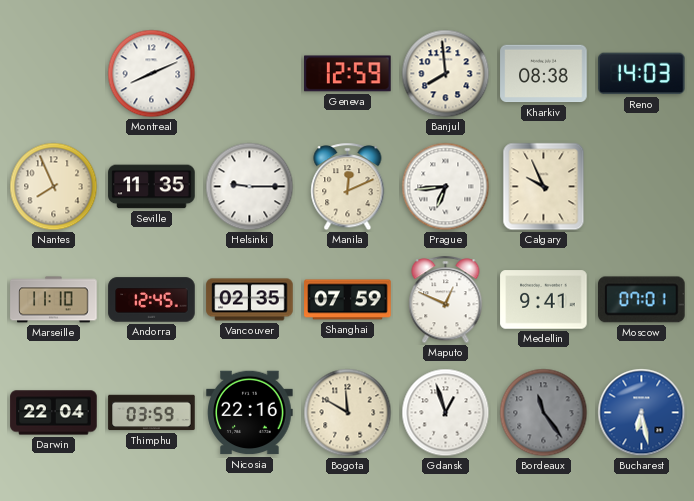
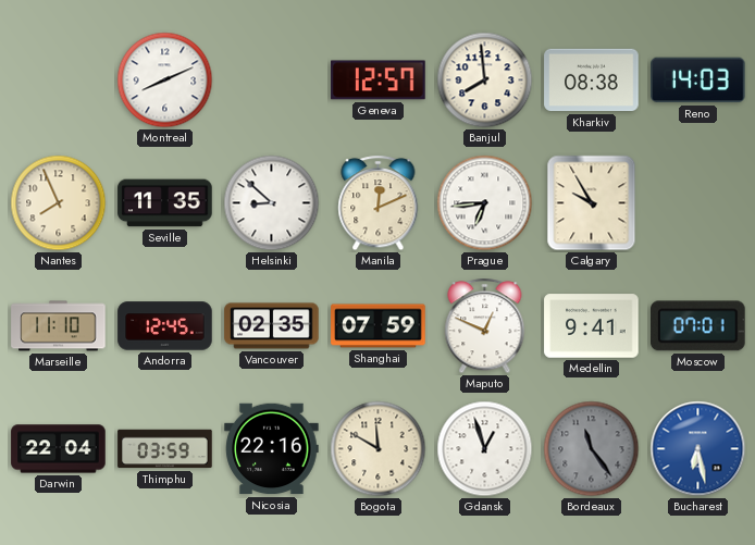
Geneva: 12:59 -> 12:57
Helsinki: 9:15 -> 8:52
Calgary: 9:56 -> 9:55
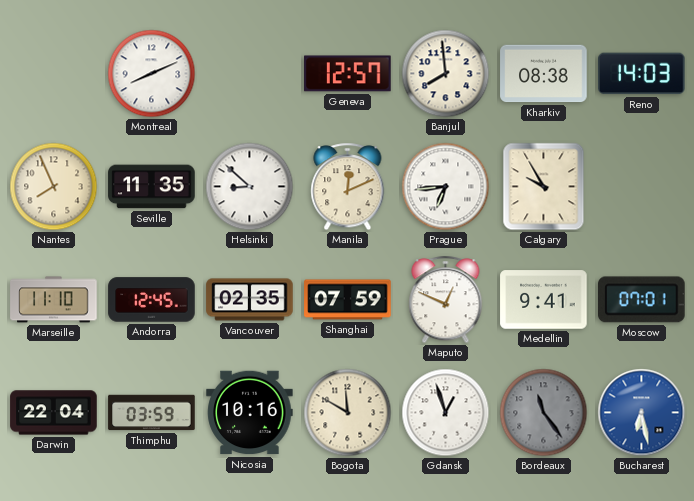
Nicosia: 22:16 -> 10:16
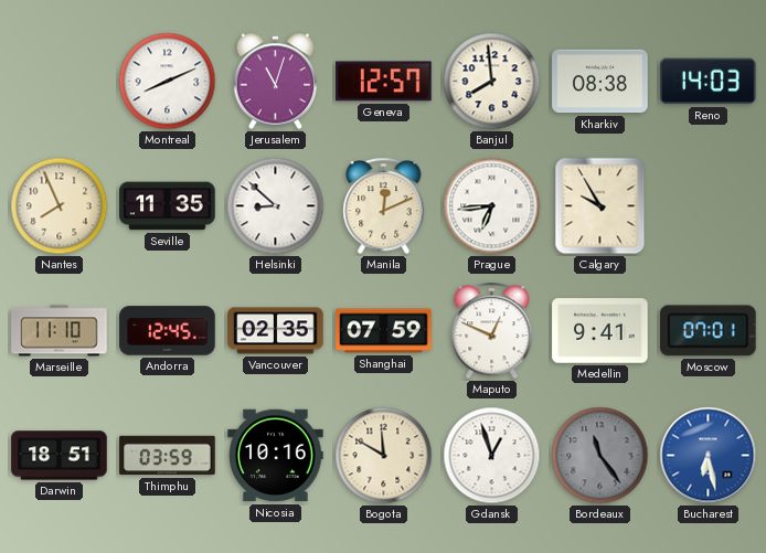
Jerusalem: none -> 11:03
Darwin: 22:04 -> 18:51
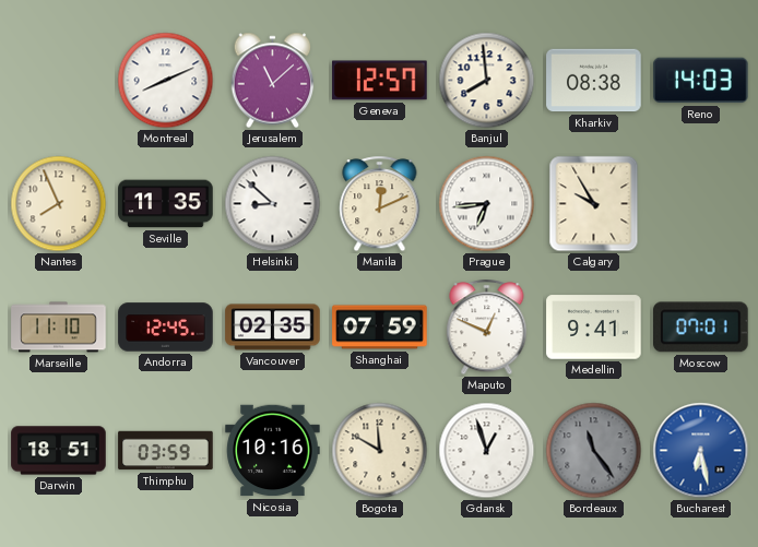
Jerusalem: 11:03 -> 11:08
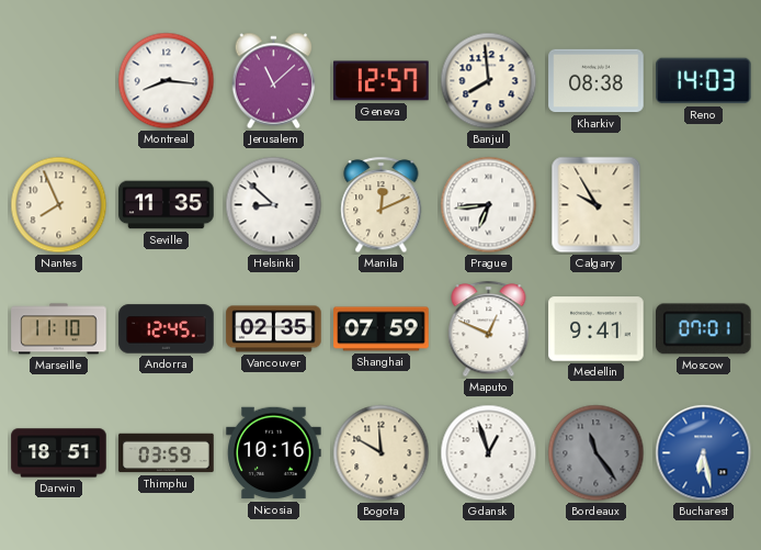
Montreal: 8:11 -> 8:16
